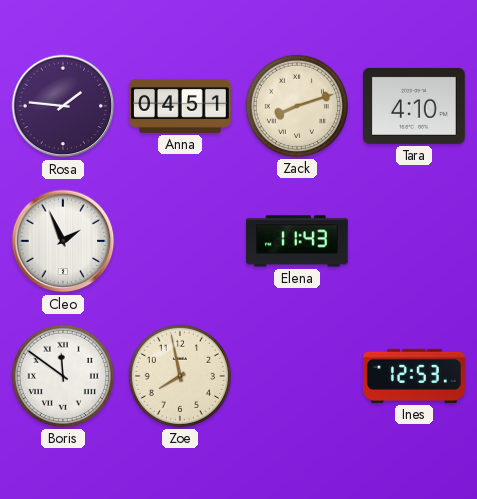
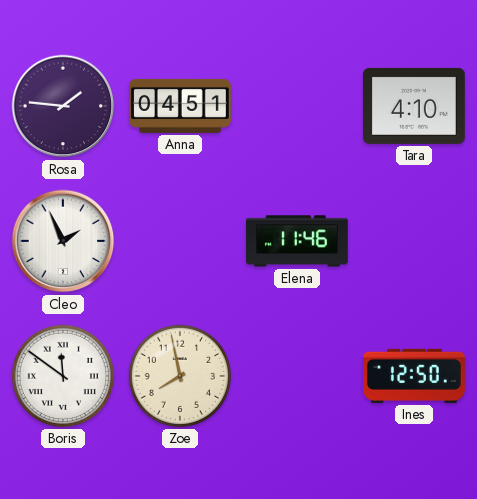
Zack: 8:12 -> none
Elena: 11:43 -> 11:46
Ines: 12:53 -> 12:50
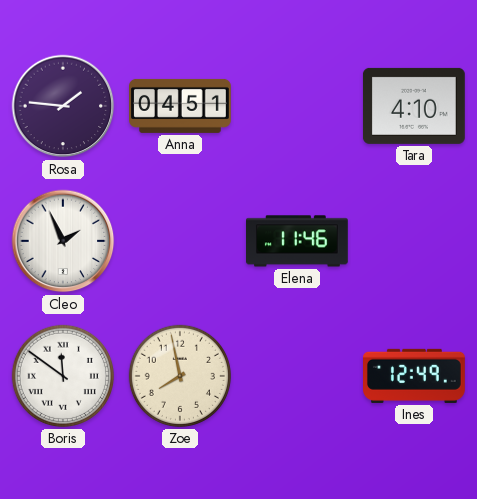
Ines: 12:50 -> 12:49
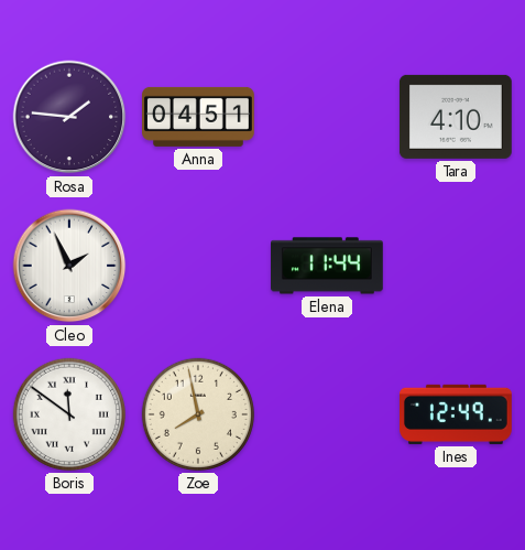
Elena: 11:46 -> 11:44
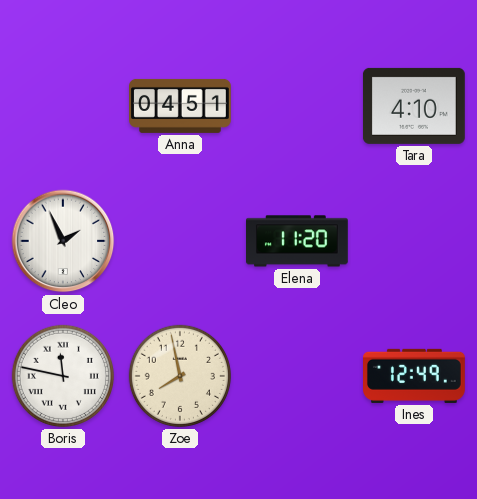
Rosa: 1:46 -> none
Elena: 11:44 -> 11:20
Boris: 11:51 -> 11:47
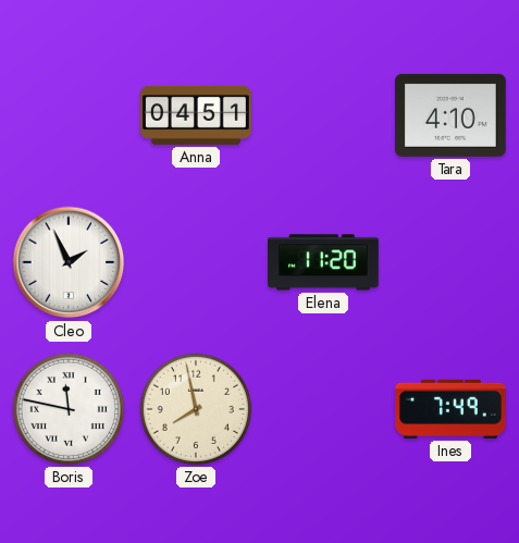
Ines: 12:49 -> 7:49
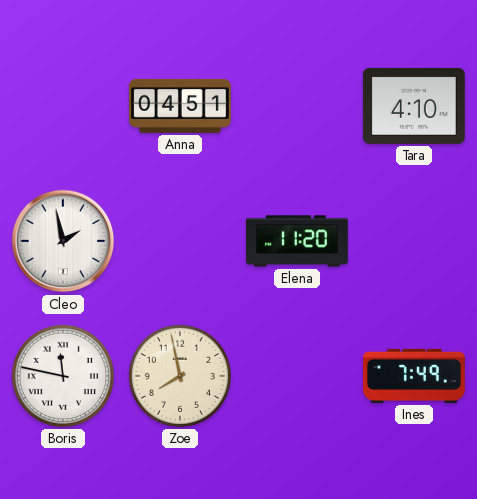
Cleo: 1:56 -> 1:58
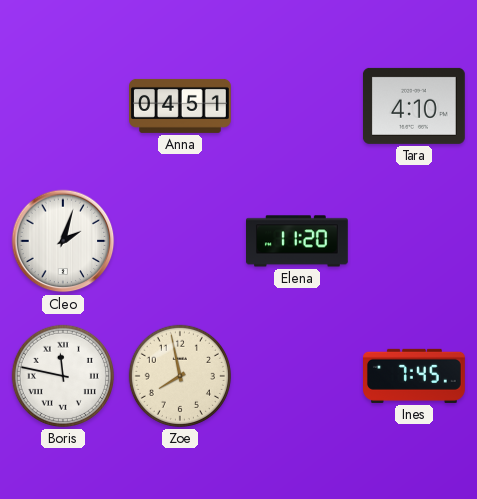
Cleo: 1:58 -> 2:03
Ines: 7:49 -> 7:45
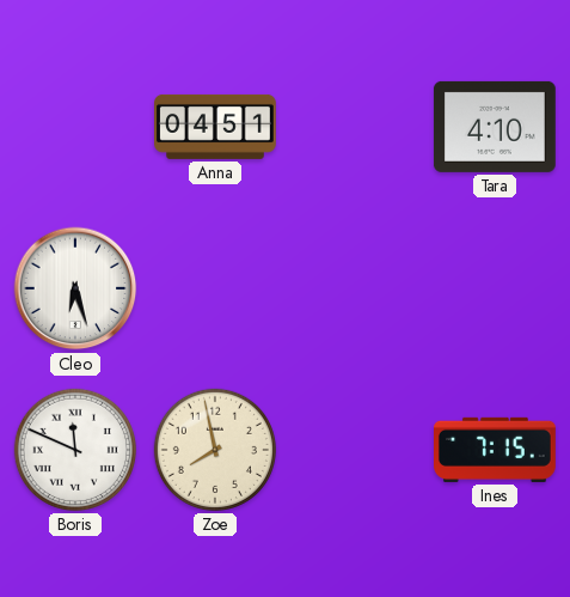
Cleo: 2:03 -> 6:27
Elena: 11:20 -> none
Boris: 11:47 -> 11:49
Ines: 7:45 -> 7:15
